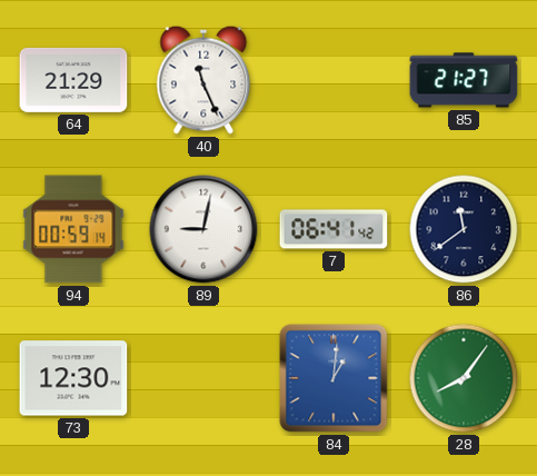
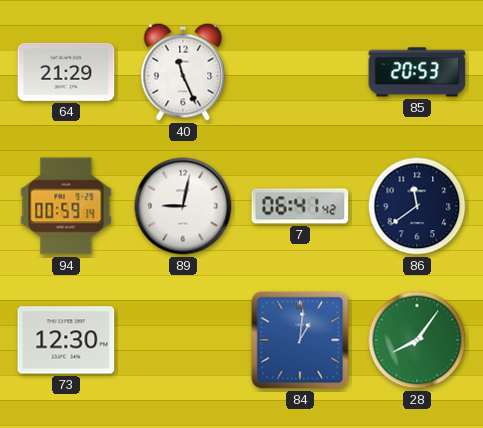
85: 21:27 -> 20:53
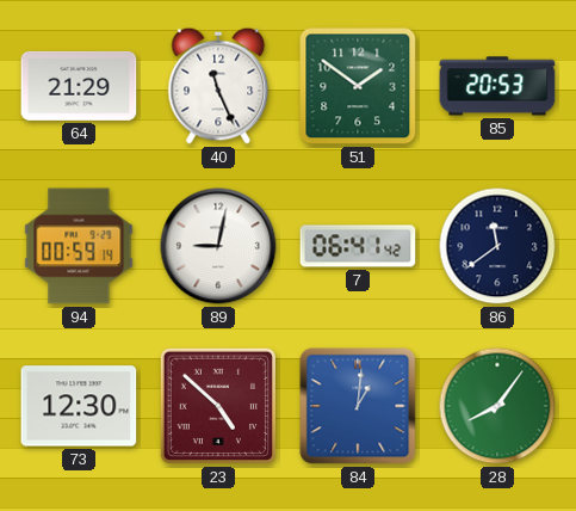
51: none -> 1:51
23: none -> 4:52
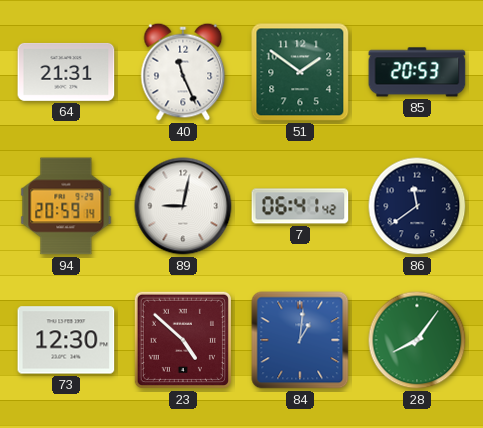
64: 21:29 -> 21:31
94: 00:59 -> 20:59
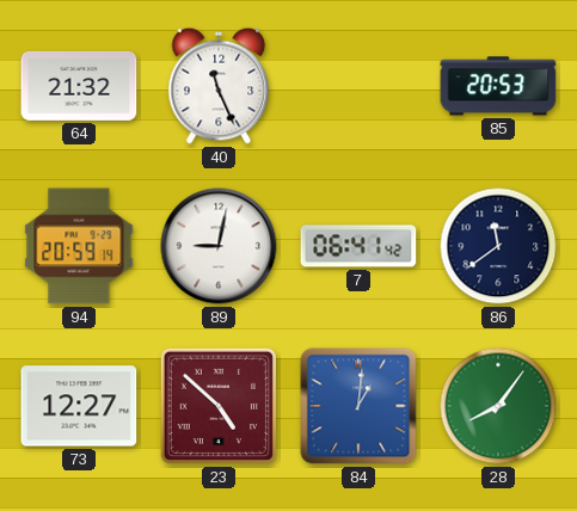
64: 21:31 -> 21:32
51: 1:51 -> none
73: 12:30 -> 12:27
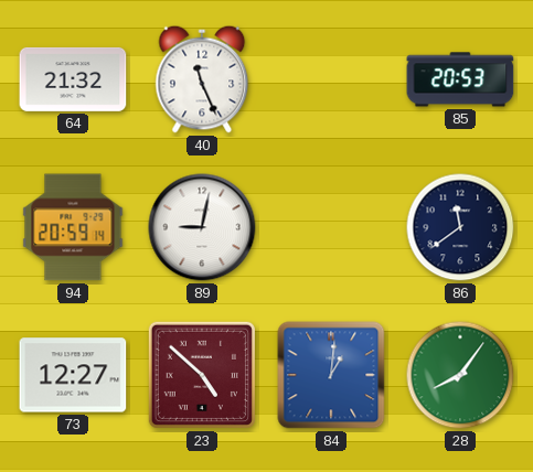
7: 06:41 -> none
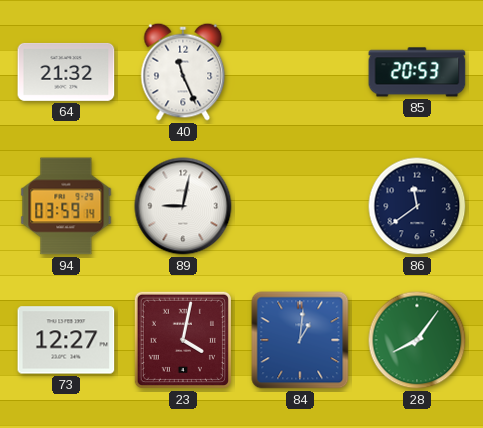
94: 20:59 -> 03:59
23: 4:52 -> 4:02
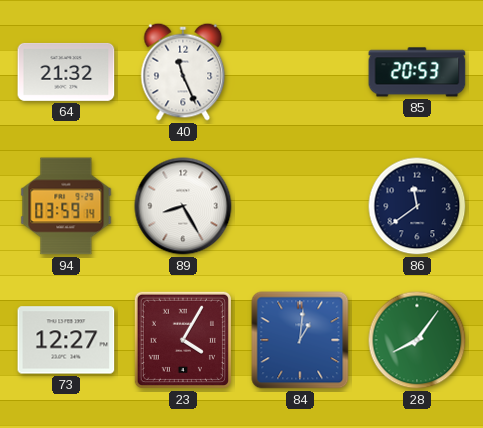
89: 9:02 -> 8:25
23: 4:02 -> 4:05
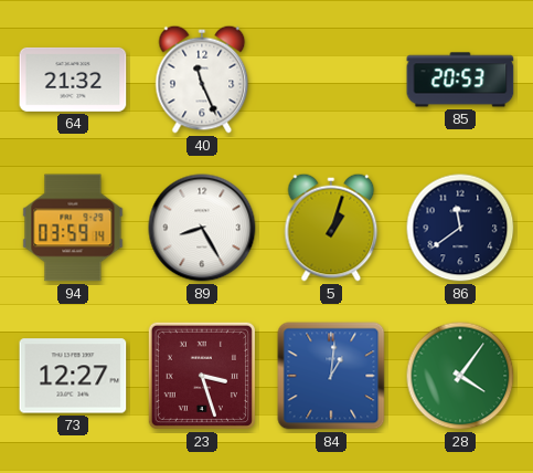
5: none -> 1:03
23: 4:05 -> 3:27
28: 8:06 -> 4:06
